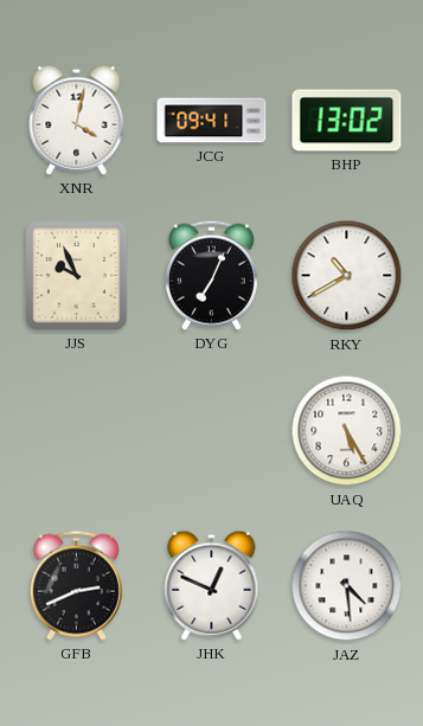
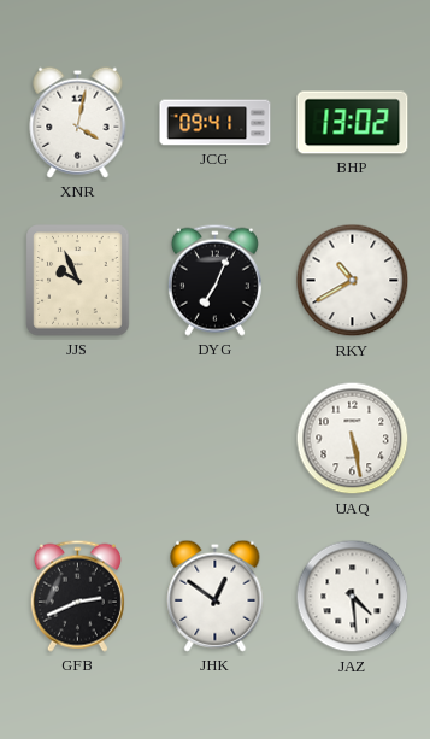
UAQ: 5:25 -> 5:28
JHK: 12:49 -> 12:51
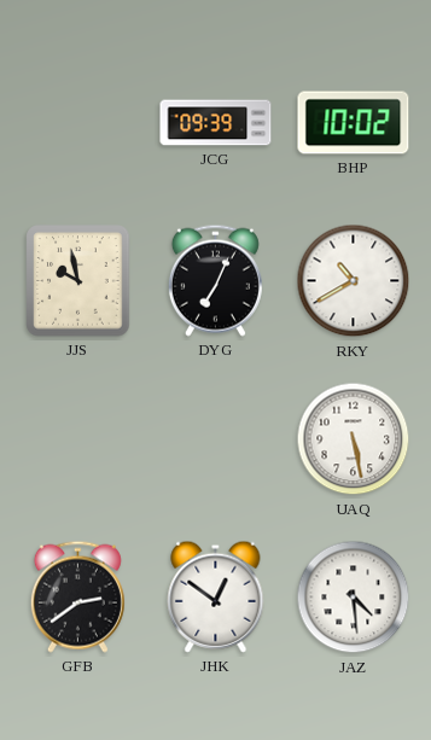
XNR: 4:02 -> none
JCG: 09:41 -> 09:39
BHP: 13:02 -> 10:02
JJS: 9:56 -> 9:58
GFB: 2:41 -> 2:39
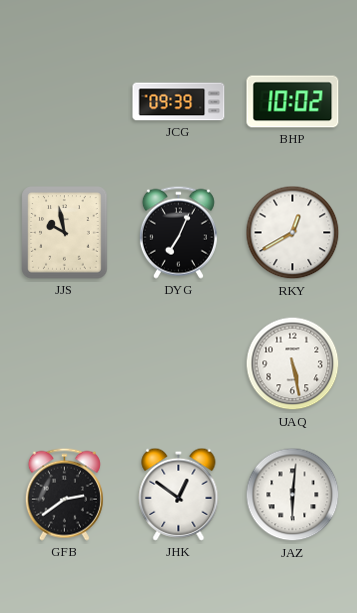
RKY: 10:40 -> 12:40
JAZ: 4:29 -> 6:01
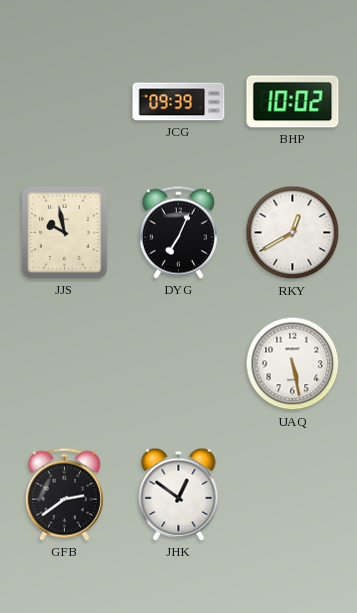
JAZ: 6:01 -> none
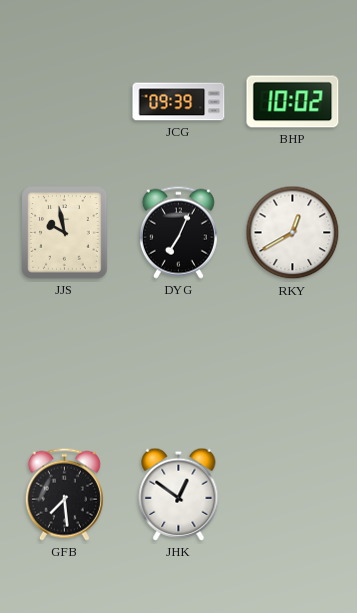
UAQ: 5:28 -> none
GFB: 2:39 -> 7:29
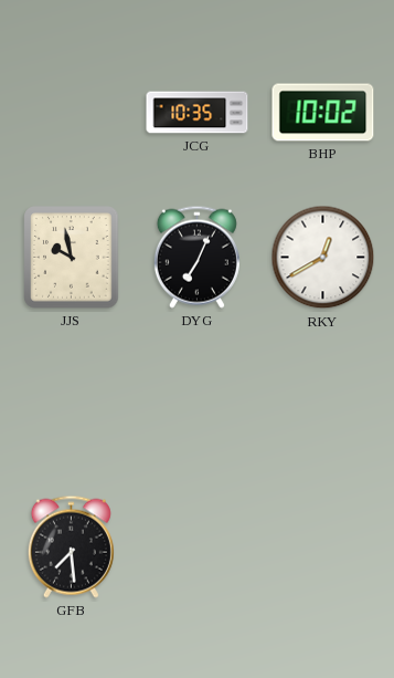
JCG: 09:39 -> 10:35
JHK: 12:51 -> none
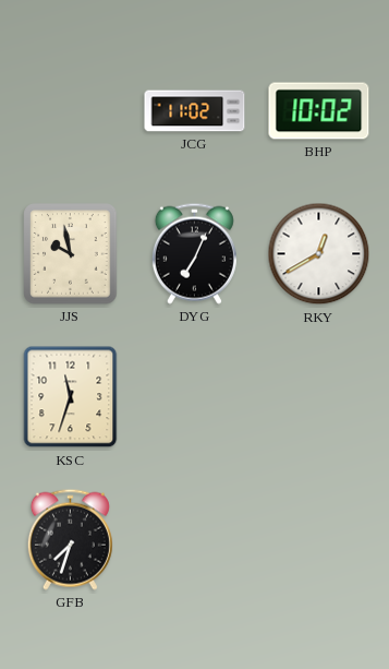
JCG: 10:35 -> 11:02
KSC: none -> 11:33
GFB: 7:29 -> 7:33
